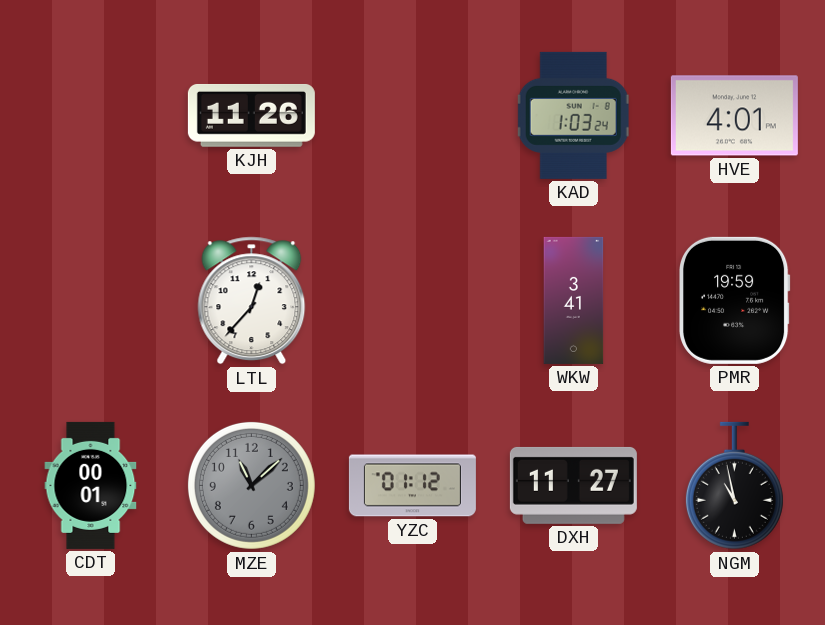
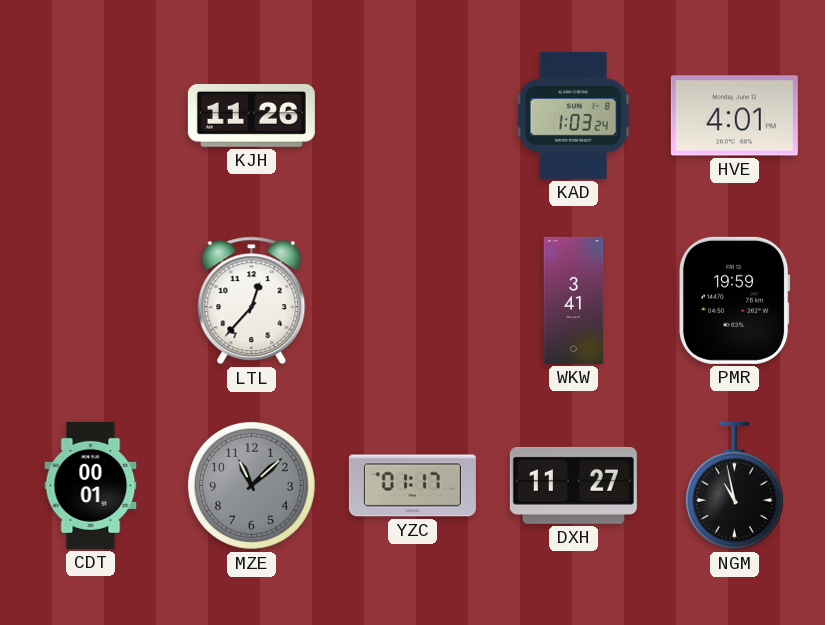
YZC: 01:12 -> 01:17
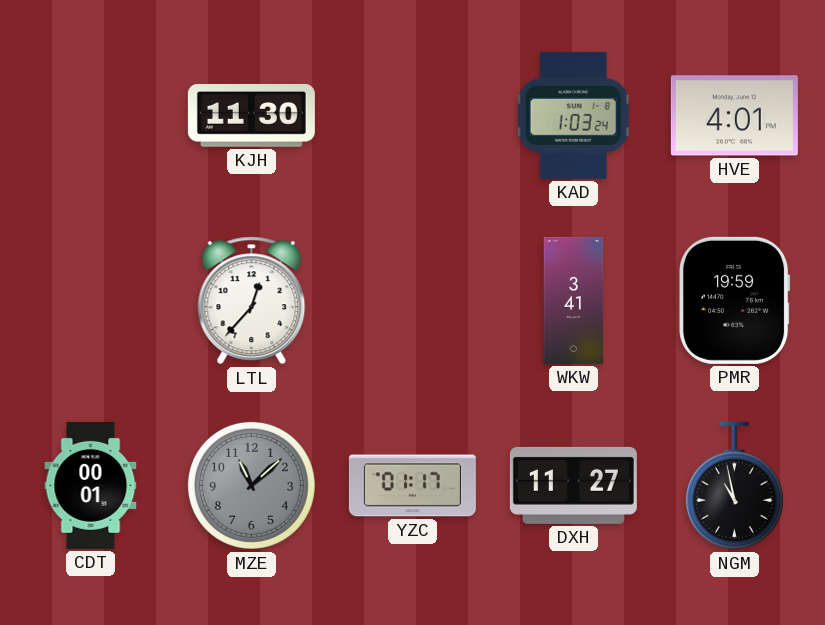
KJH: 11:26 -> 11:30
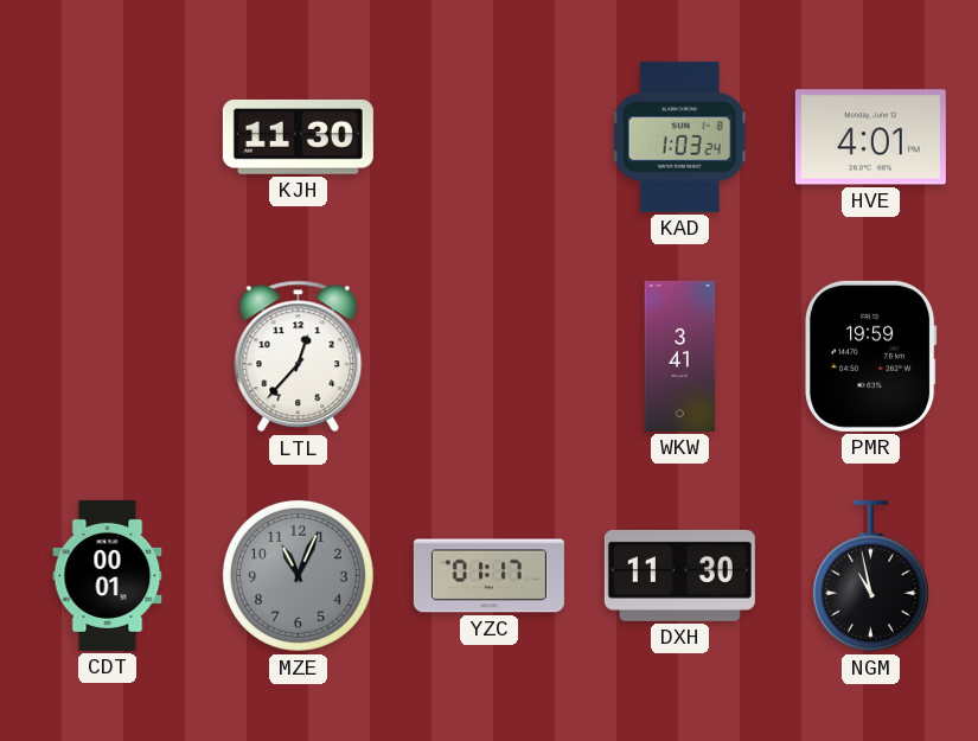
MZE: 11:08 -> 11:04
DXH: 11:27 -> 11:30
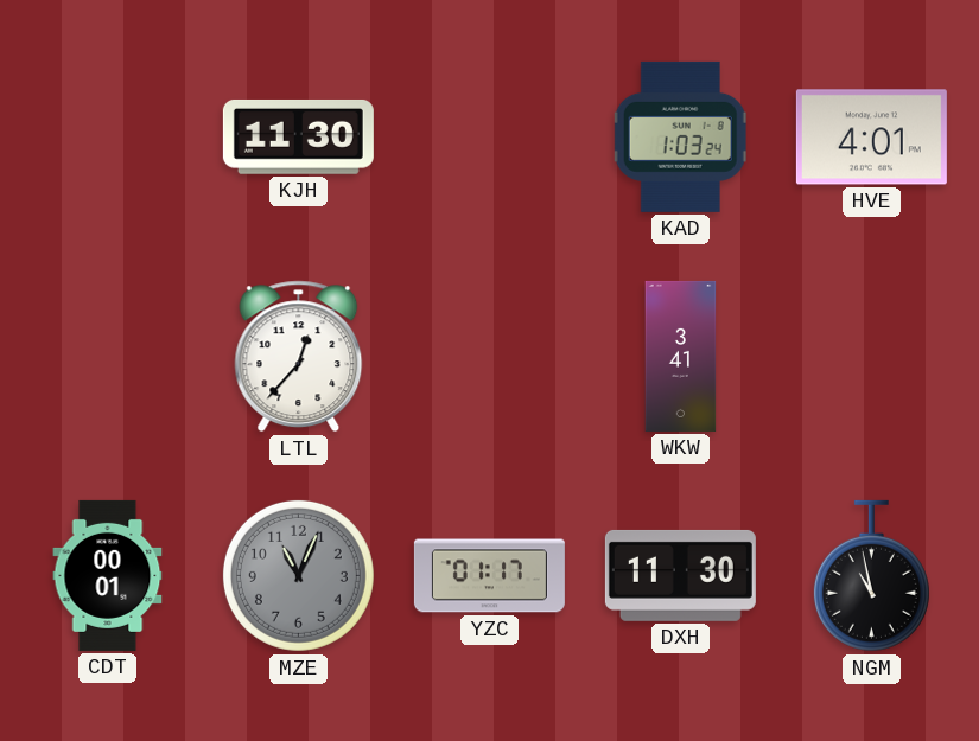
PMR: 19:59 -> none
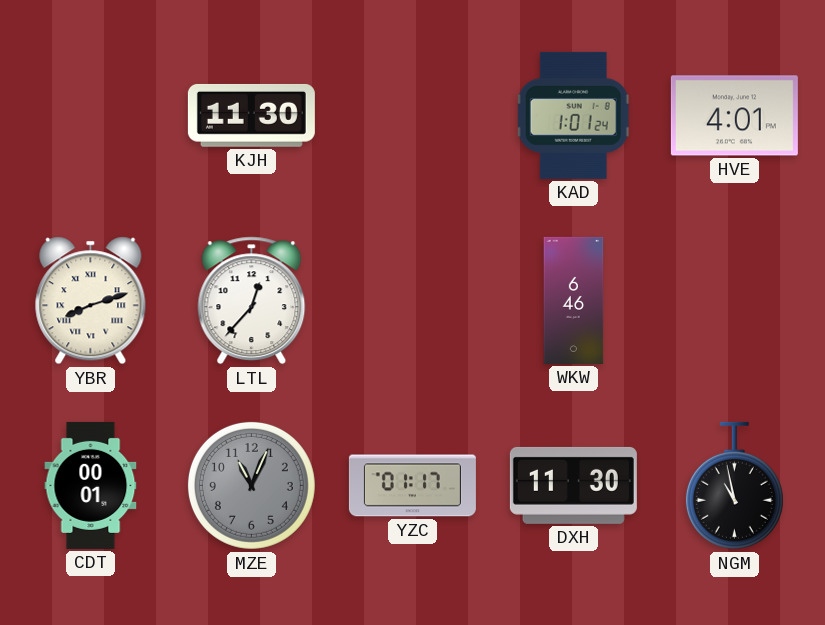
KAD: 1:03 -> 1:01
YBR: none -> 8:12
WKW: 3:41 -> 6:46
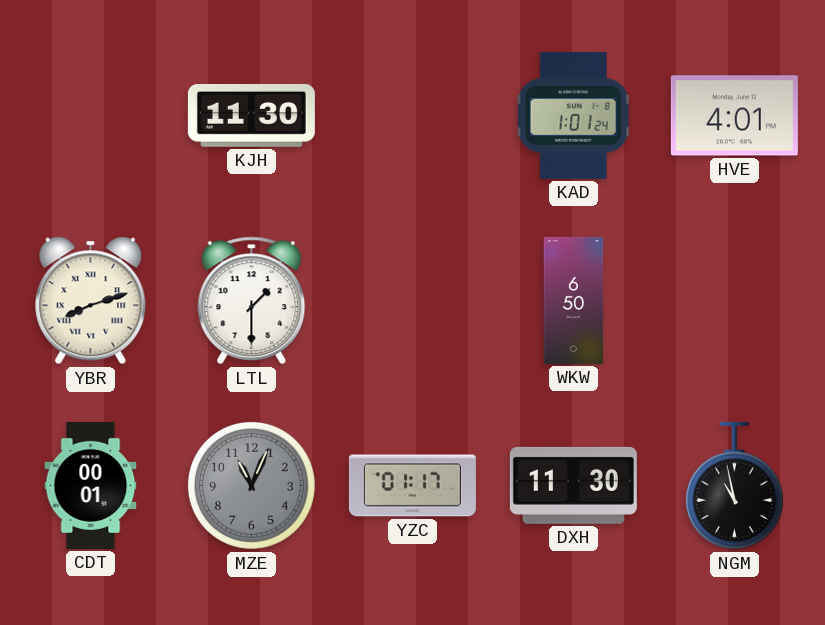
LTL: 12:37 -> 1:30
WKW: 6:46 -> 6:50
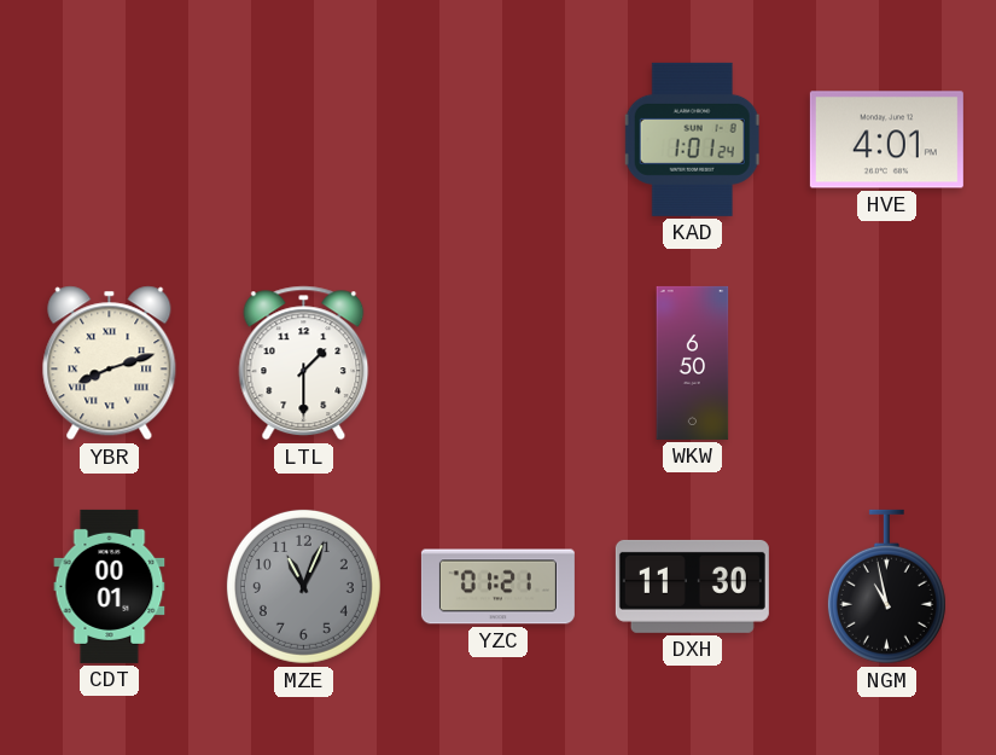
KJH: 11:30 -> none
YZC: 01:17 -> 01:21
